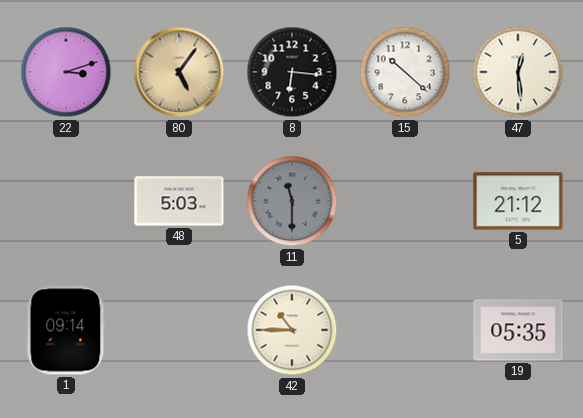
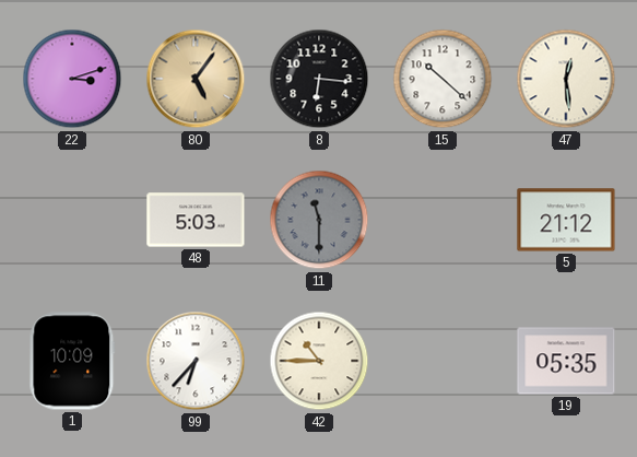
1: 09:14 -> 10:09
99: none -> 6:37
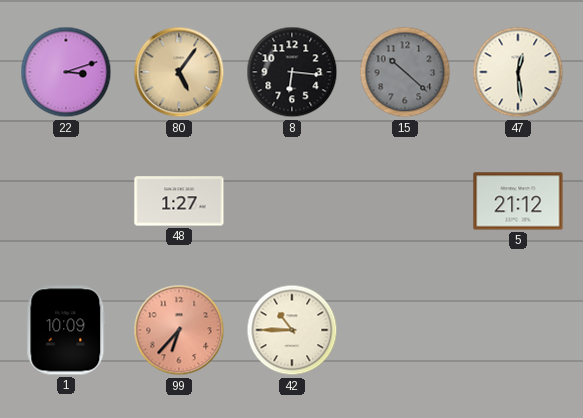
15 dial: white -> grey
48: 5:03 -> 1:27
11: 11:30 -> none
99 dial: white -> salmon
19: 05:35 -> none
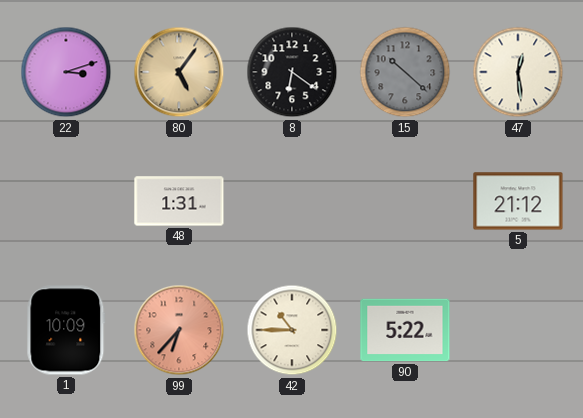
8: 6:16 -> 6:21
48: 1:27 -> 1:31
90: none -> 5:22
